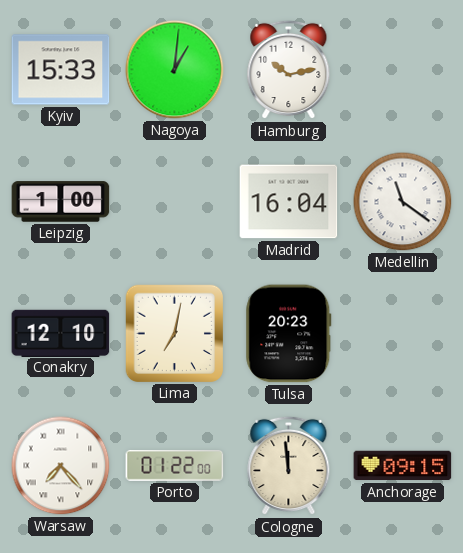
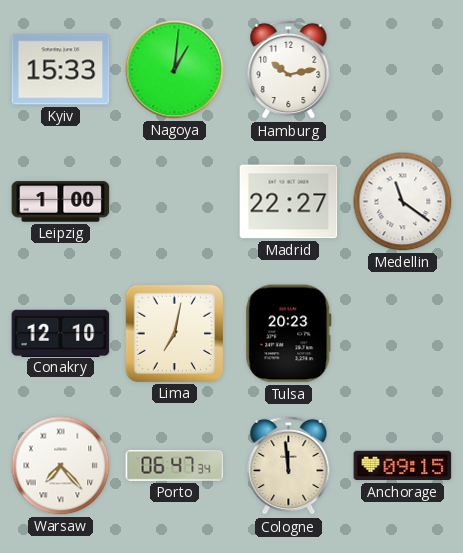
Madrid: 16:04 -> 22:27
Porto: 01:22 -> 06:47
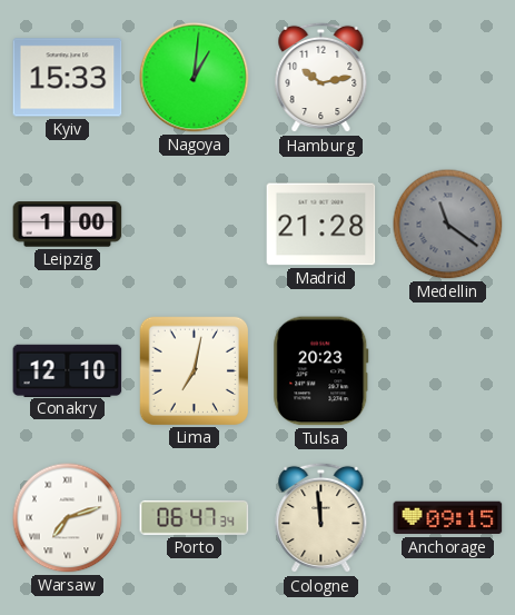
Madrid: 22:27 -> 21:28
Medellin dial: white -> grey
Warsaw: 7:23 -> 7:12
